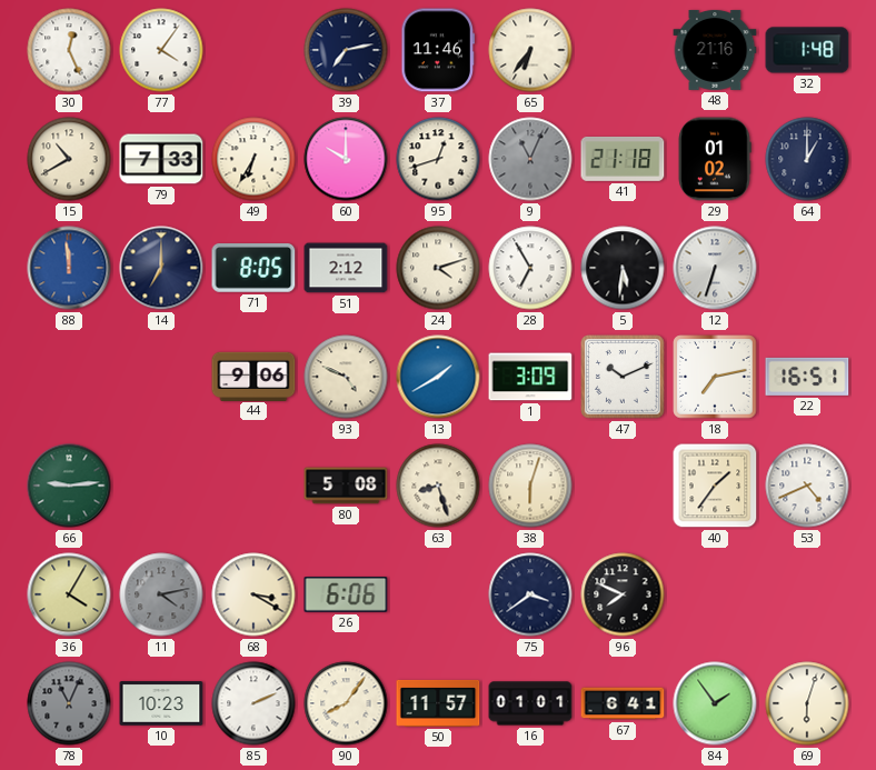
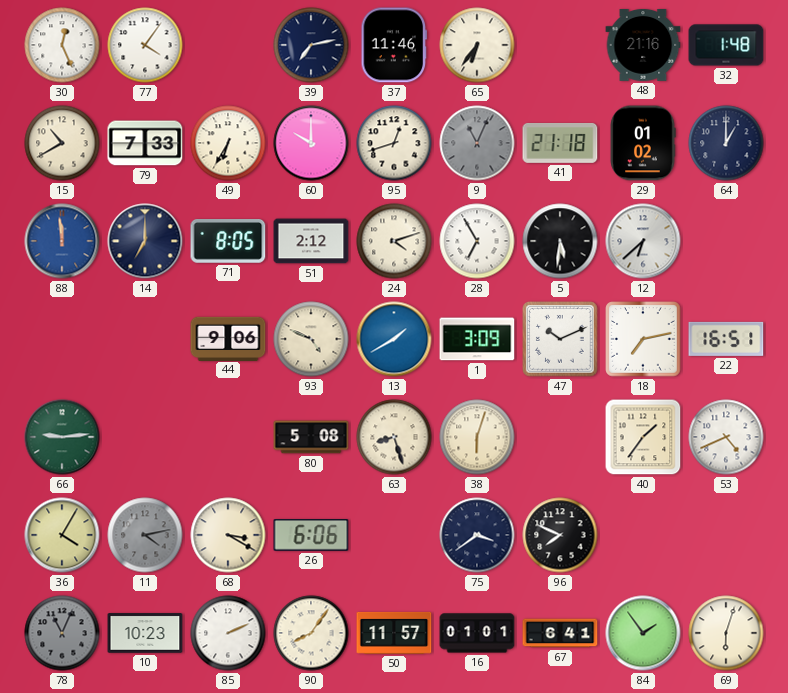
12: 6:33 -> 6:38
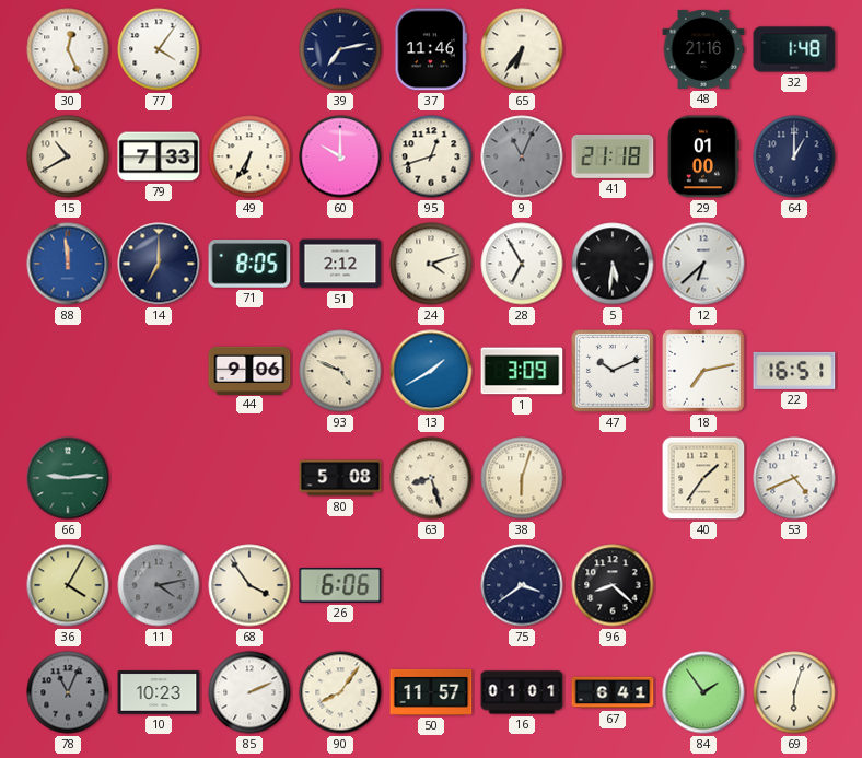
29: 01:02 -> 01:00
68: 3:20 -> 3:54
96: 7:49 -> 8:22
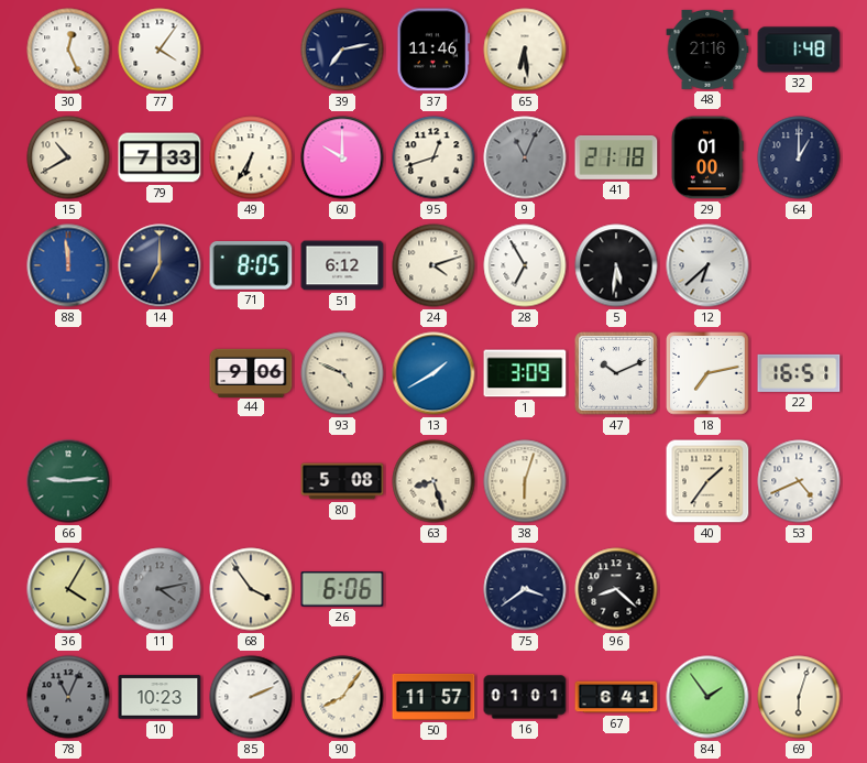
65: 6:36 -> 6:29
51: 2:12 -> 6:12
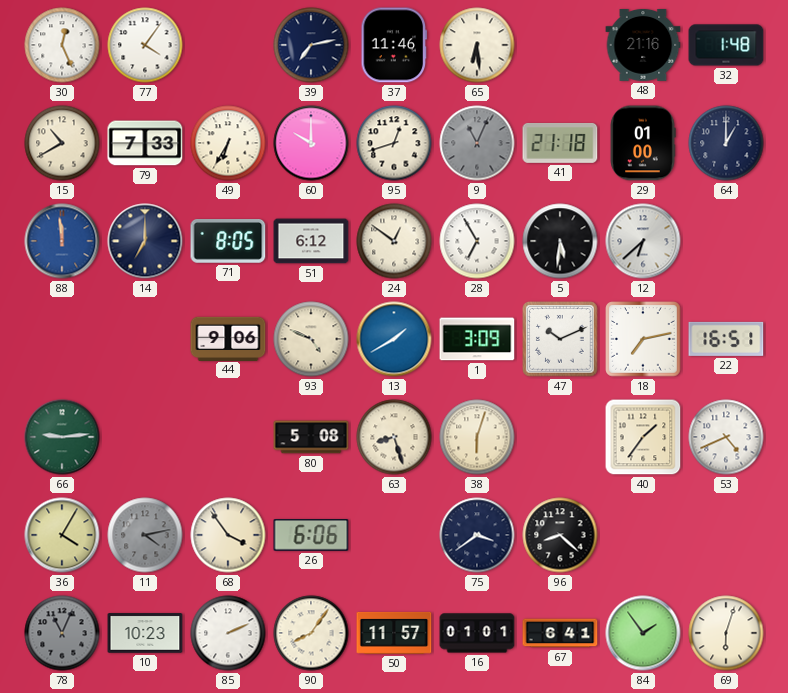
24: 4:12 -> 12:51
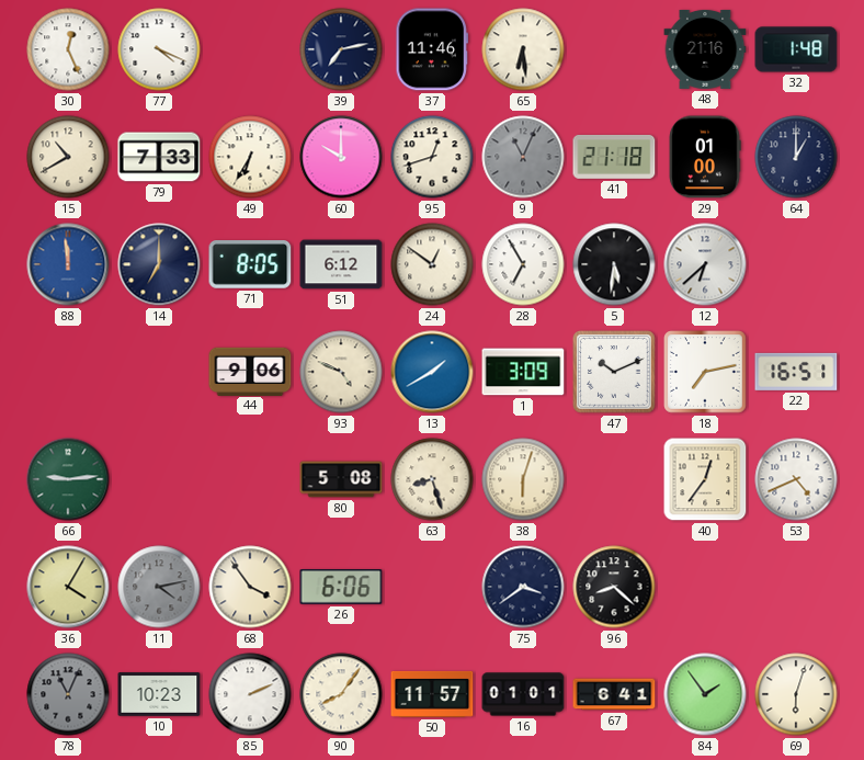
77: 4:06 -> 4:19
40: 1:36 -> 12:36
